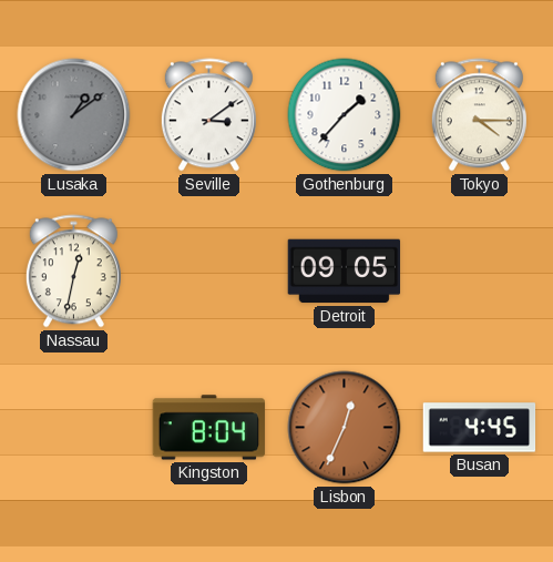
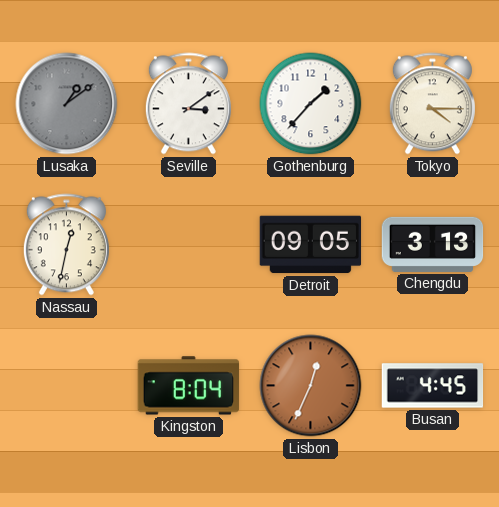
Chengdu: none -> 3:13
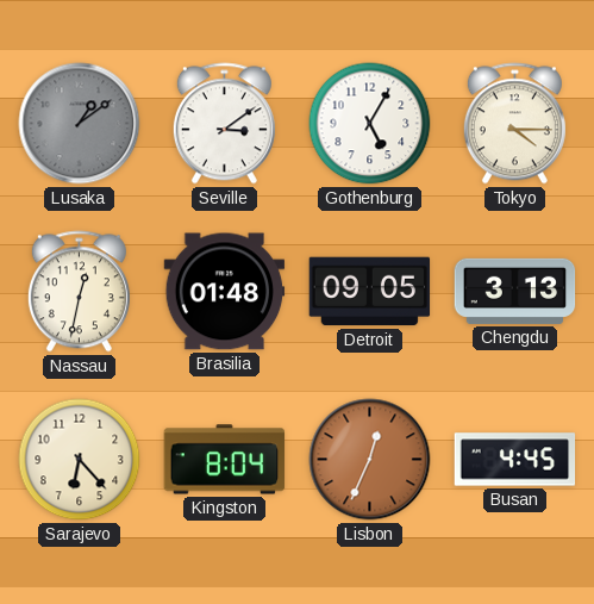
Gothenburg: 1:37 -> 5:05
Brasilia: none -> 01:48
Sarajevo: none -> 6:23
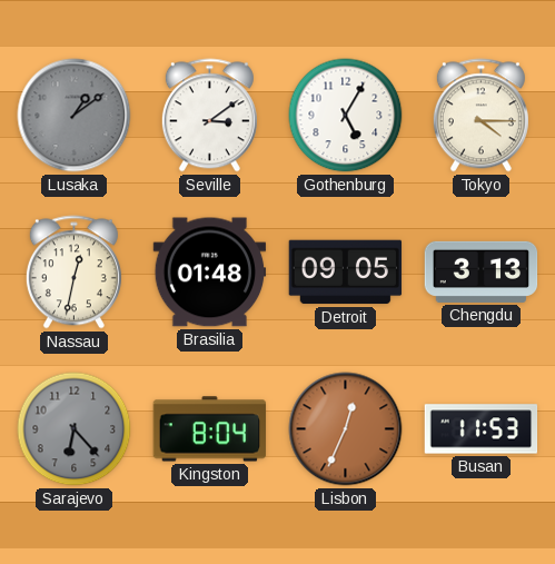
Sarajevo dial: cream -> grey
Busan: 4:45 -> 11:53
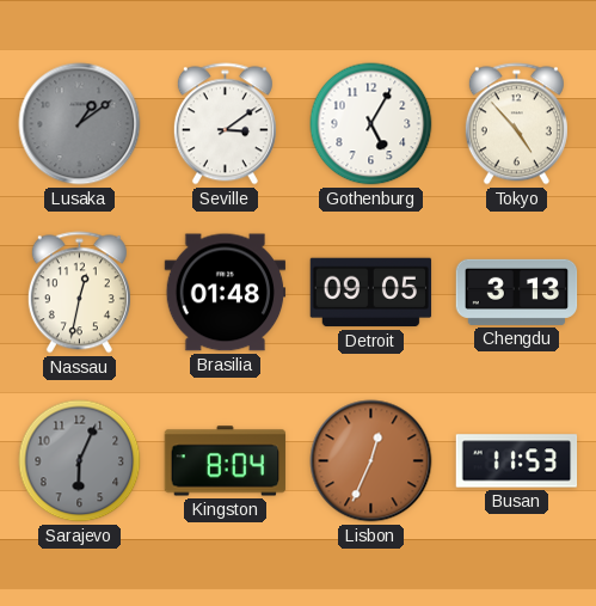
Tokyo: 4:15 -> 4:53
Sarajevo: 6:23 -> 6:04
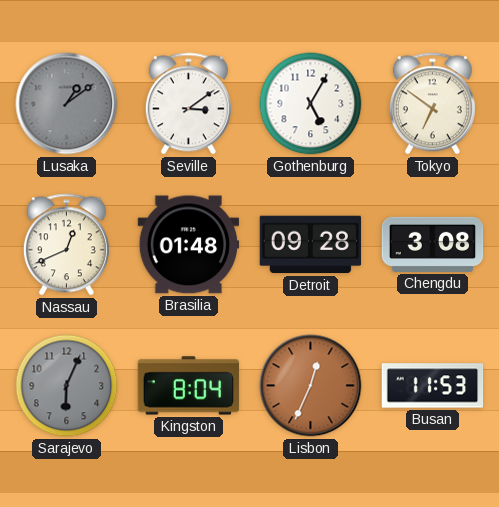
Tokyo: 4:53 -> 6:51
Nassau: 12:32 -> 12:41
Detroit: 09:05 -> 09:28
Chengdu: 3:13 -> 3:08
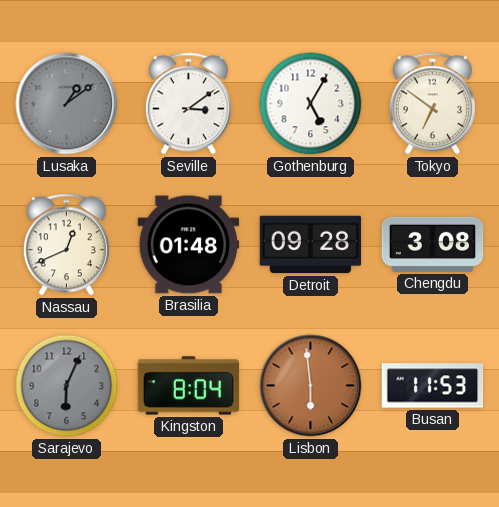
Lisbon: 12:34 -> 5:59
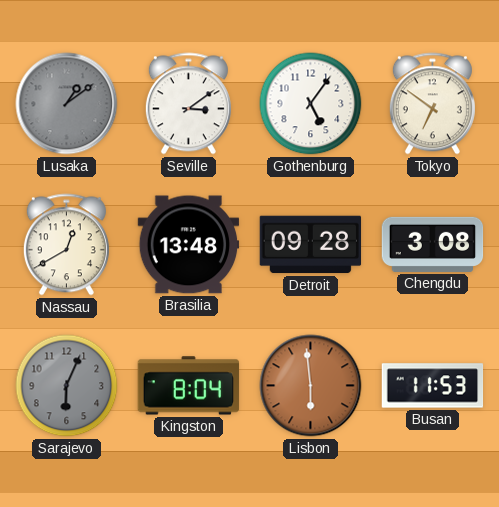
Gothenburg: 5:05 -> 5:06
Nassau: 12:41 -> 12:40
Brasilia: 01:48 -> 13:48
